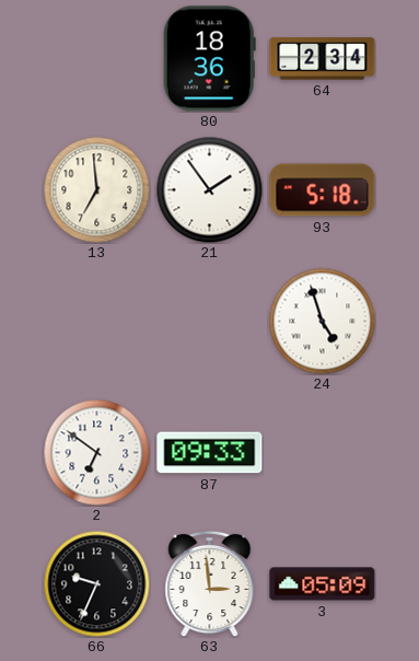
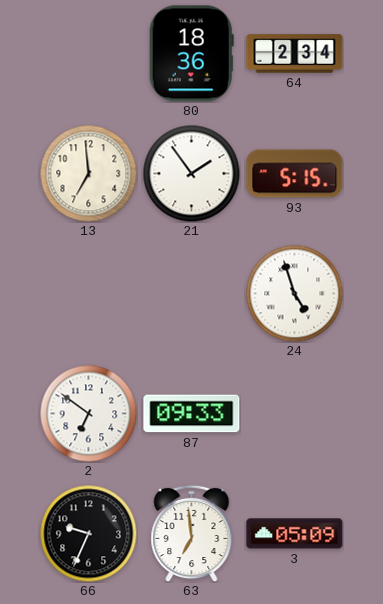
93: 5:18 -> 5:15
63: 2:59 -> 6:59
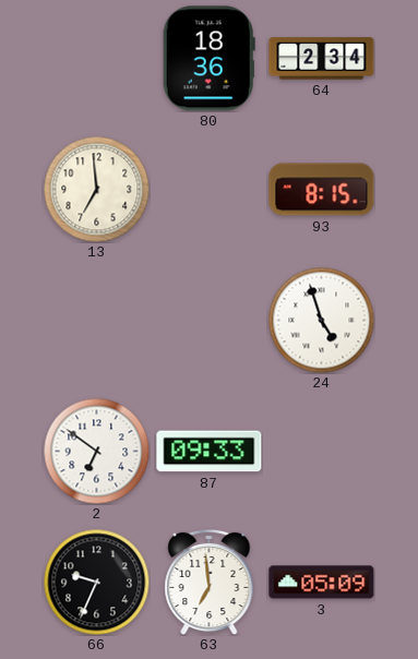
21: 1:54 -> none
93: 5:15 -> 8:15
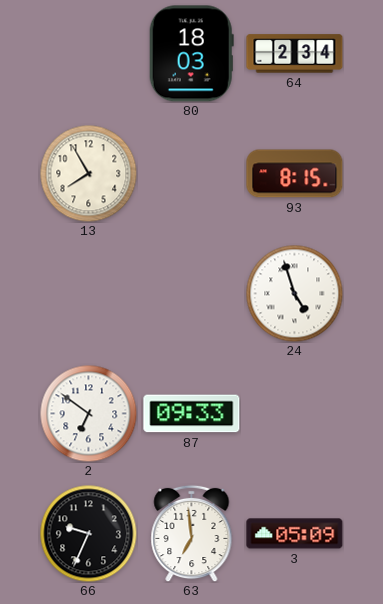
80: 18:36 -> 18:03
13: 6:59 -> 7:55
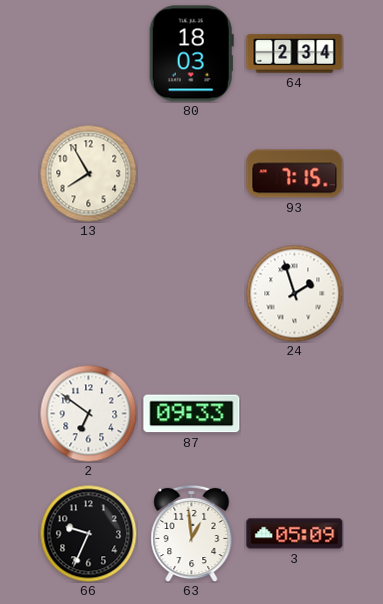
93: 8:15 -> 7:15
24: 4:57 -> 1:57
63: 6:59 -> 12:59
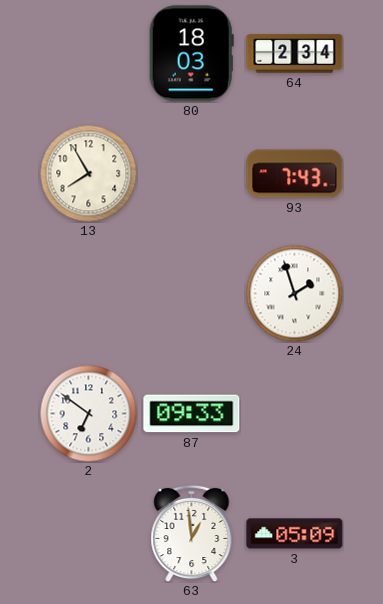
93: 7:15 -> 7:43
66: 9:34 -> none
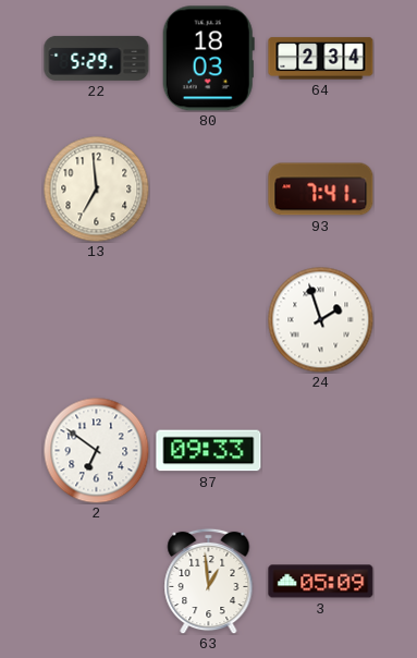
22: none -> 5:29
13: 7:55 -> 6:59
93: 7:43 -> 7:41
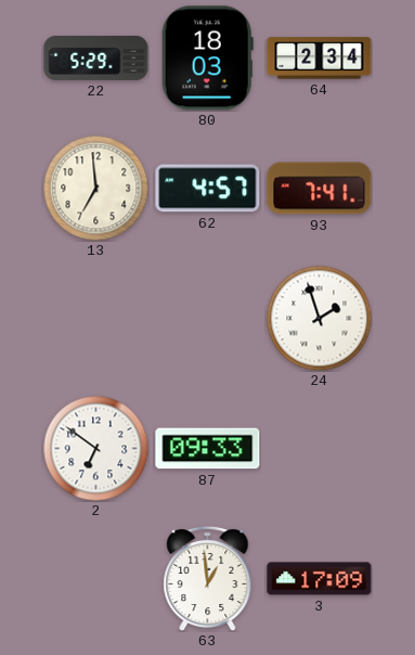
62: none -> 4:57
3: 05:09 -> 17:09
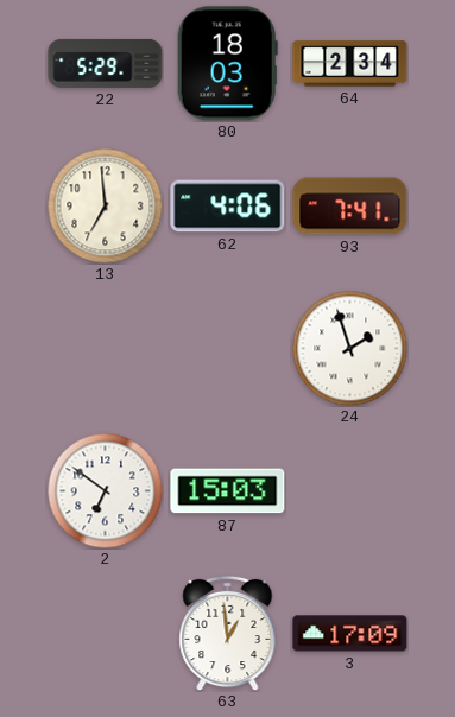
62: 4:57 -> 4:06
87: 09:33 -> 15:03
